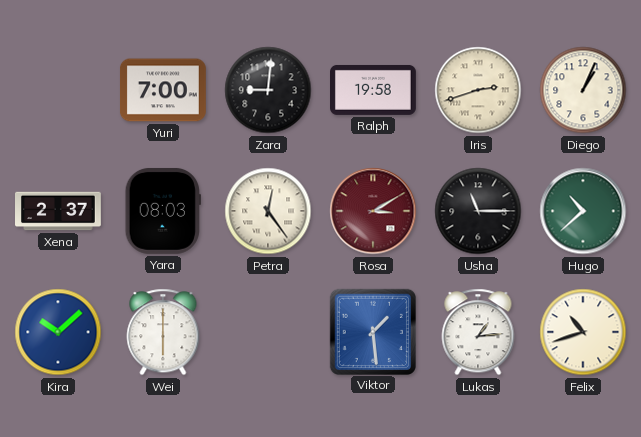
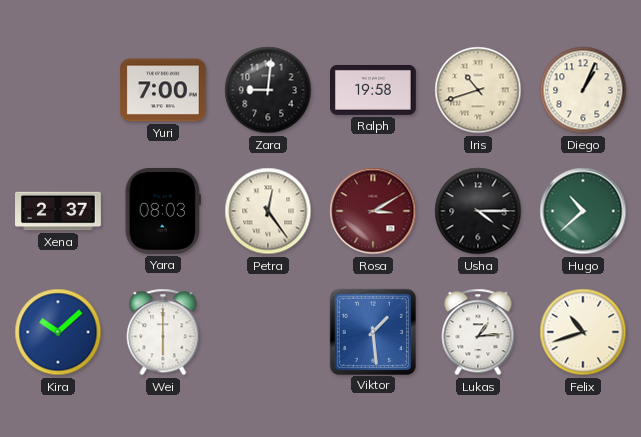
Iris: 2:42 -> 10:42
Usha: 11:15 -> 4:15
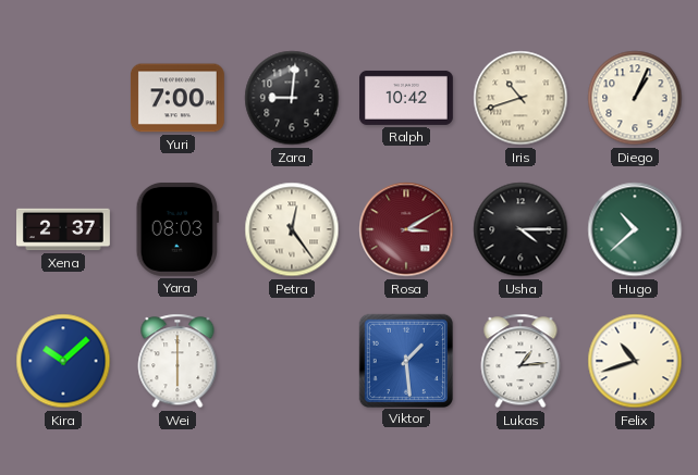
Ralph: 19:58 -> 10:42
